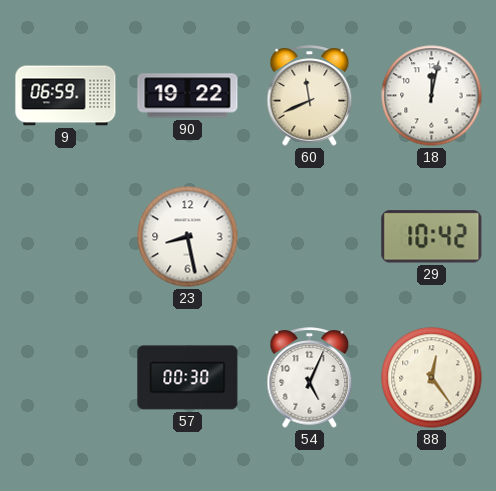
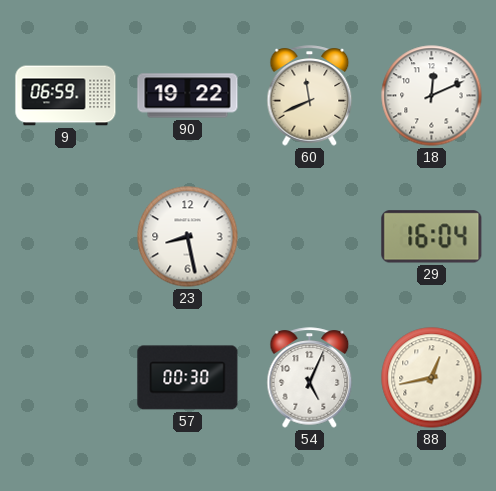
18: 12:02 -> 12:11
29: 10:42 -> 16:04
88: 12:24 -> 12:43
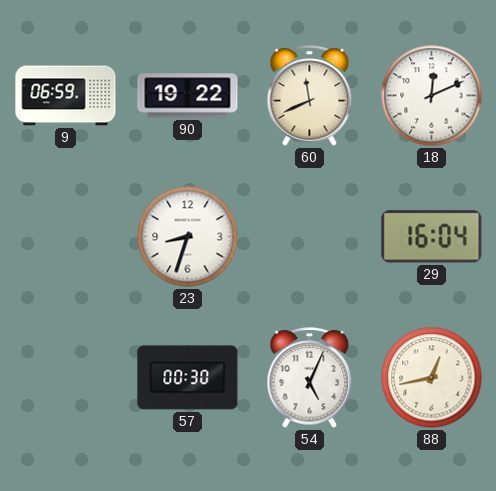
23: 8:28 -> 8:33
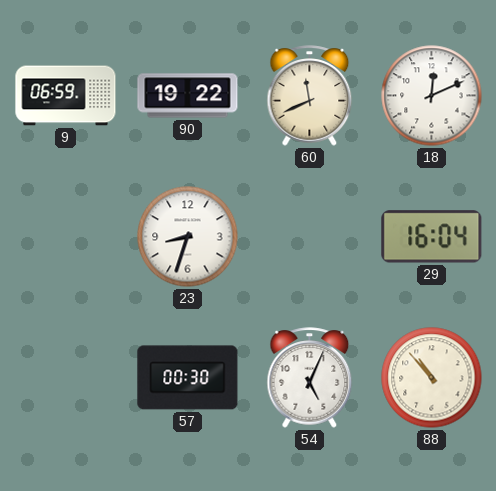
88: 12:43 -> 10:53
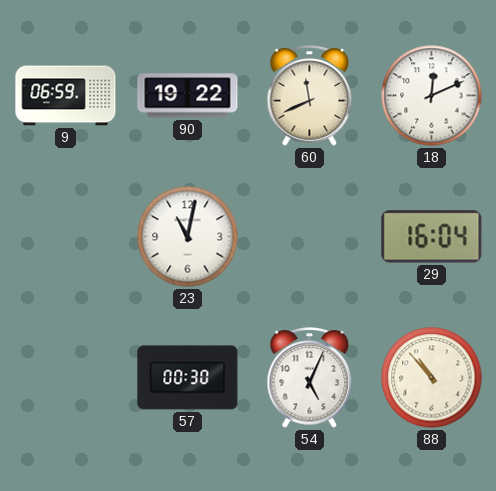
23: 8:33 -> 11:02
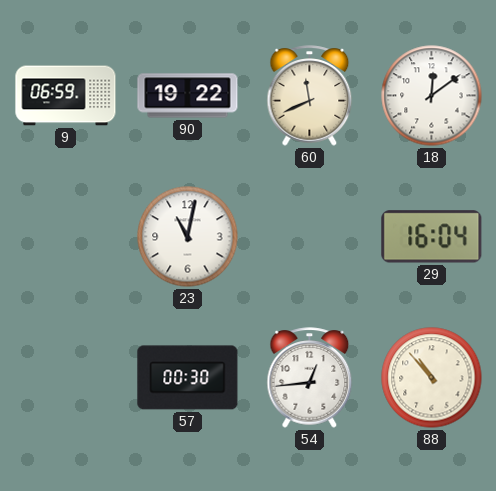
18: 12:11 -> 12:09
54: 5:04 -> 12:44
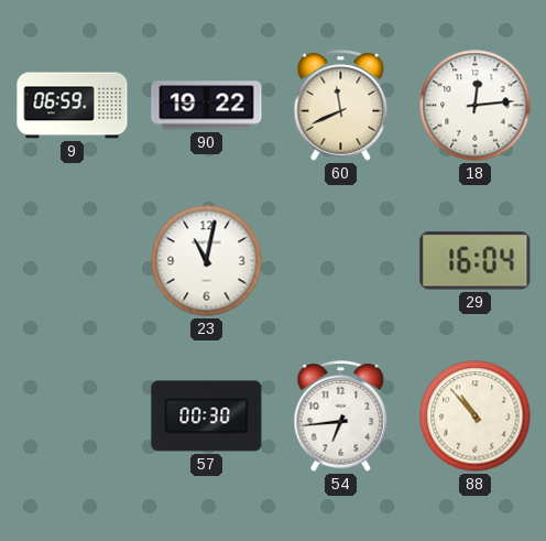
18: 12:09 -> 12:14
54: 12:44 -> 6:44
